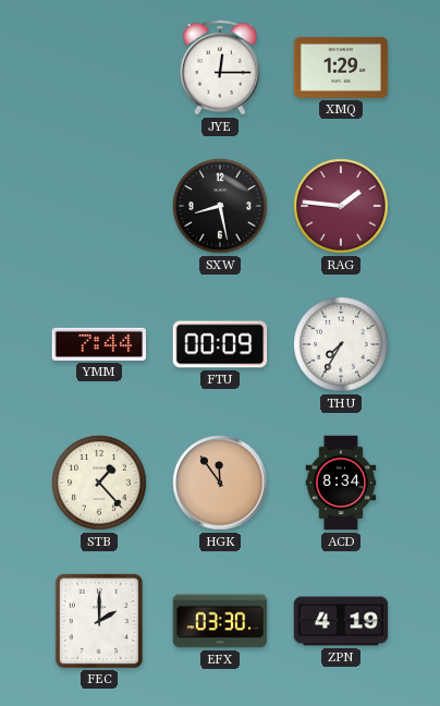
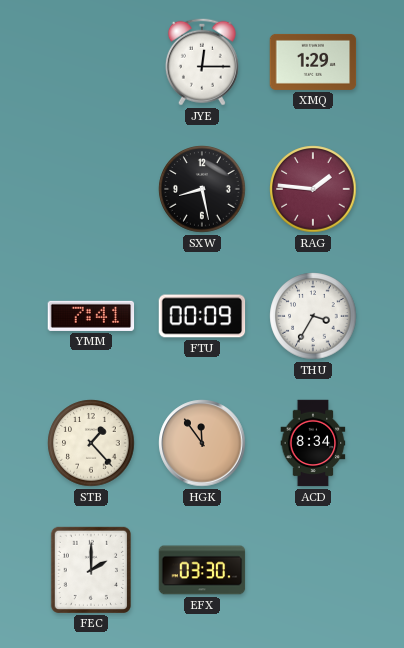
YMM: 7:44 -> 7:41
THU: 7:35 -> 3:35
ZPN: 4:19 -> none
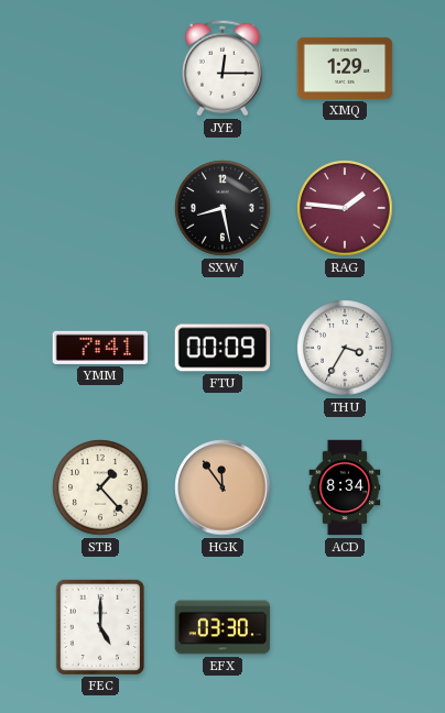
FEC: 2:00 -> 5:00
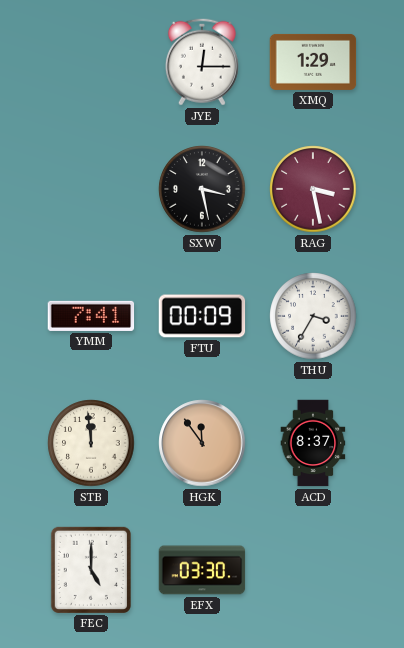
SXW: 8:28 -> 3:28
RAG: 1:46 -> 3:28
STB: 1:23 -> 11:59
ACD: 8:34 -> 8:37
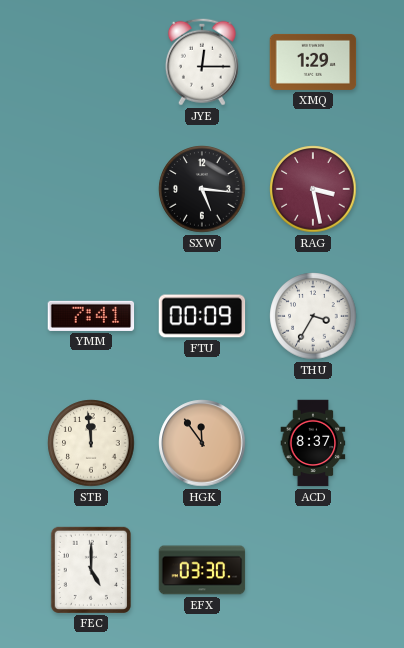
SXW: 3:28 -> 5:16
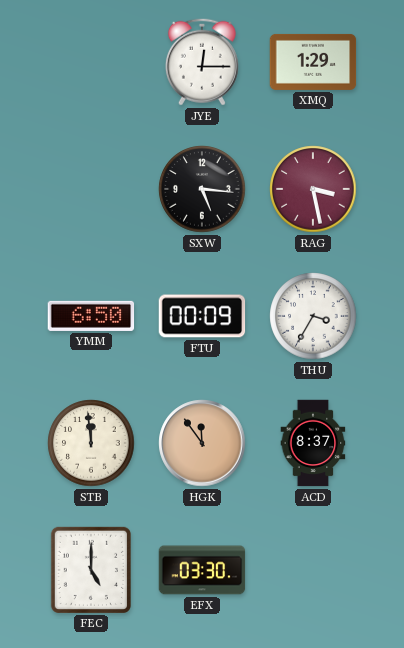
YMM: 7:41 -> 6:50
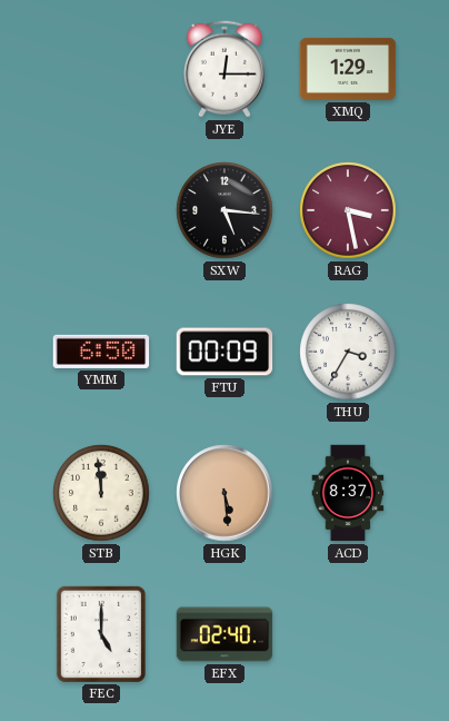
HGK: 11:54 -> 5:29
EFX: 03:30 -> 02:40
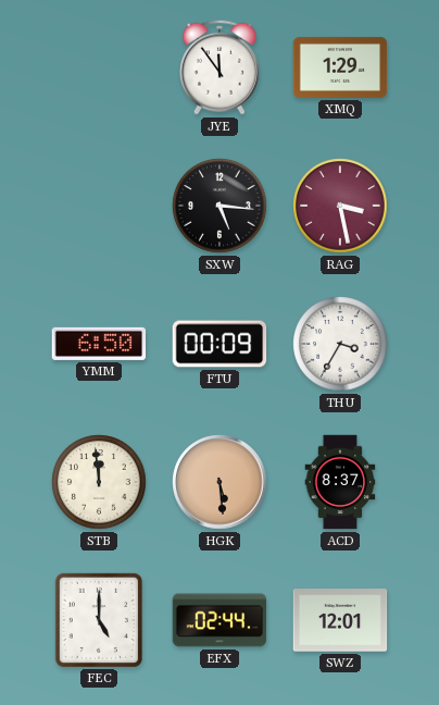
JYE: 12:15 -> 11:54
EFX: 02:40 -> 02:44
SWZ: none -> 12:01
